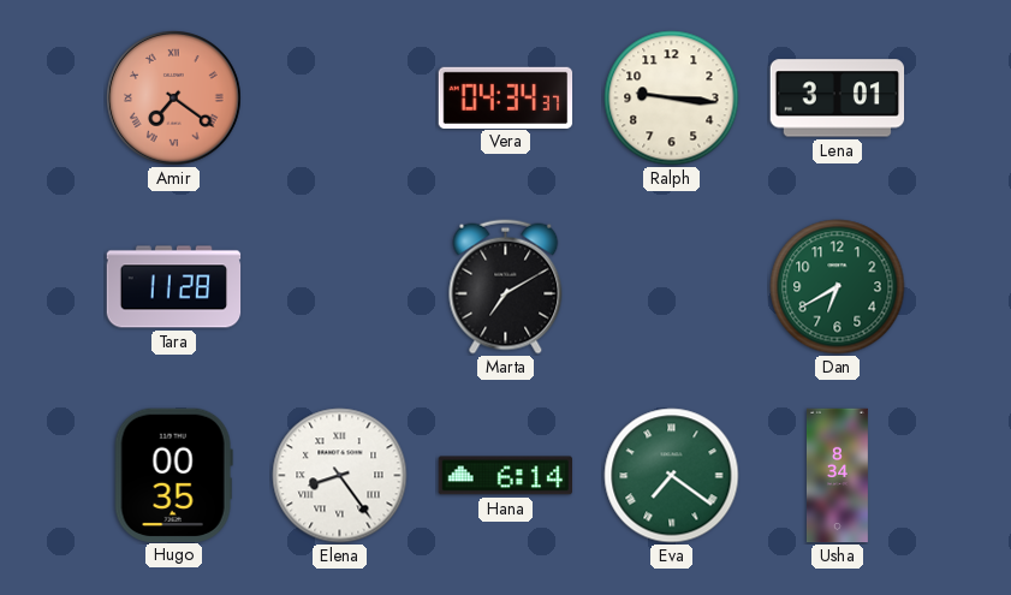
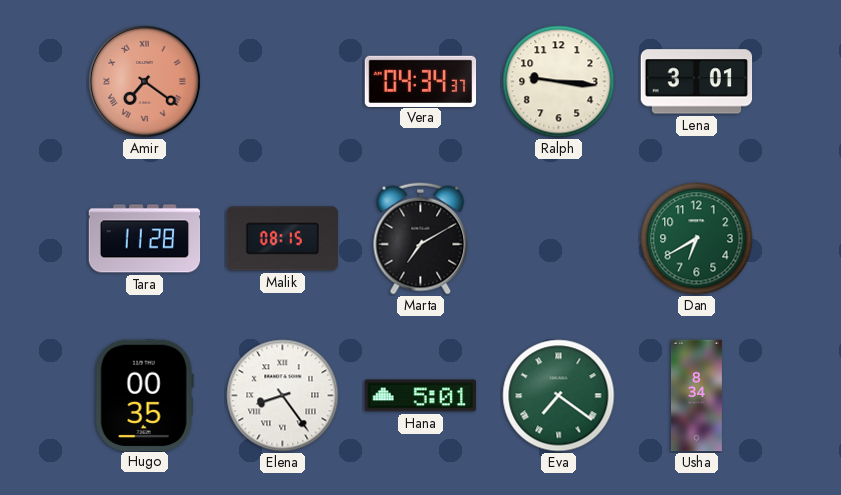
Malik: none -> 08:15
Hana: 6:14 -> 5:01
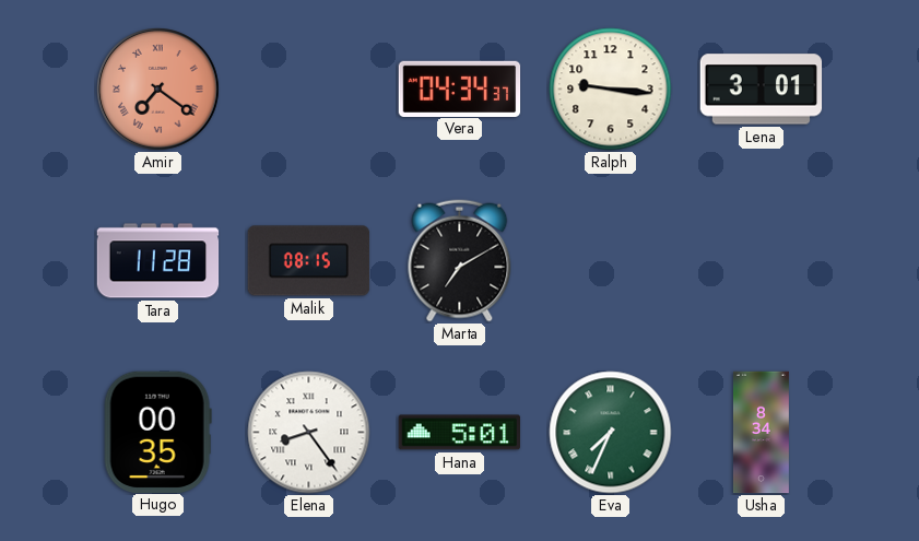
Dan: 6:40 -> none
Eva: 7:21 -> 7:34
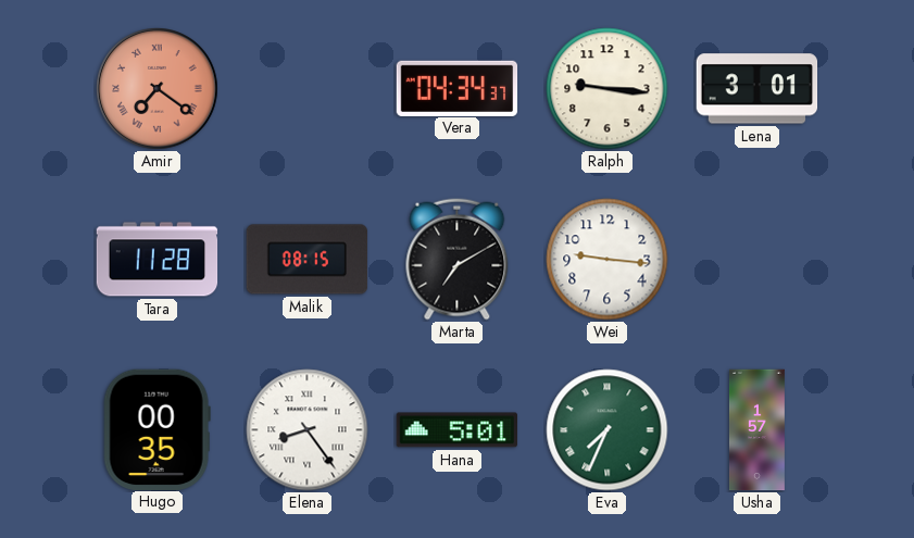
Wei: none -> 9:16
Usha: 8:34 -> 1:57
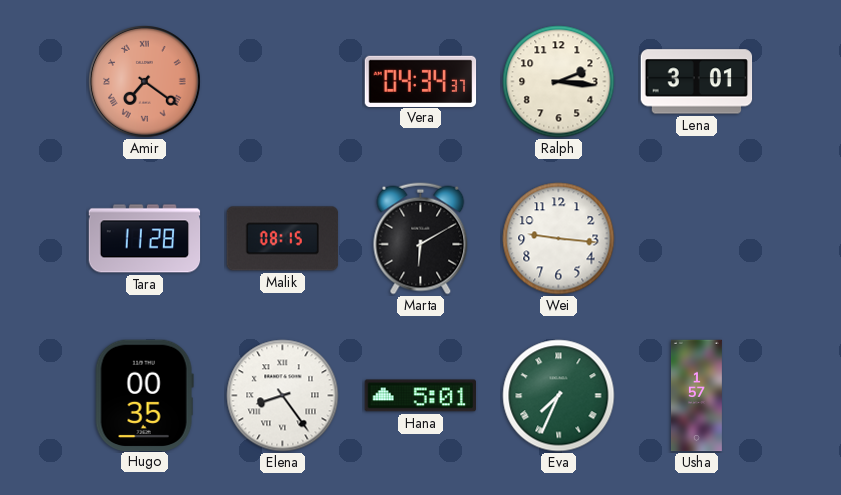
Ralph: 9:16 -> 2:16
Marta: 7:10 -> 6:10
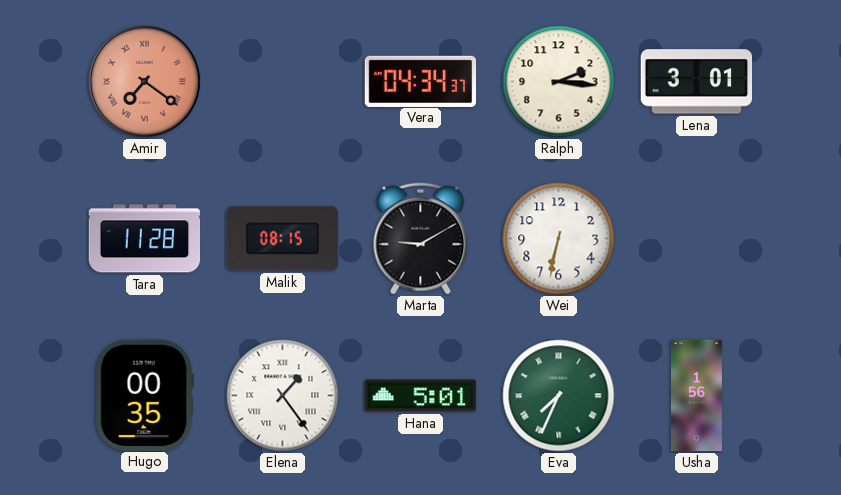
Marta: 6:10 -> 9:10
Wei: 9:16 -> 6:32
Elena: 8:24 -> 1:24
Usha: 1:57 -> 1:56
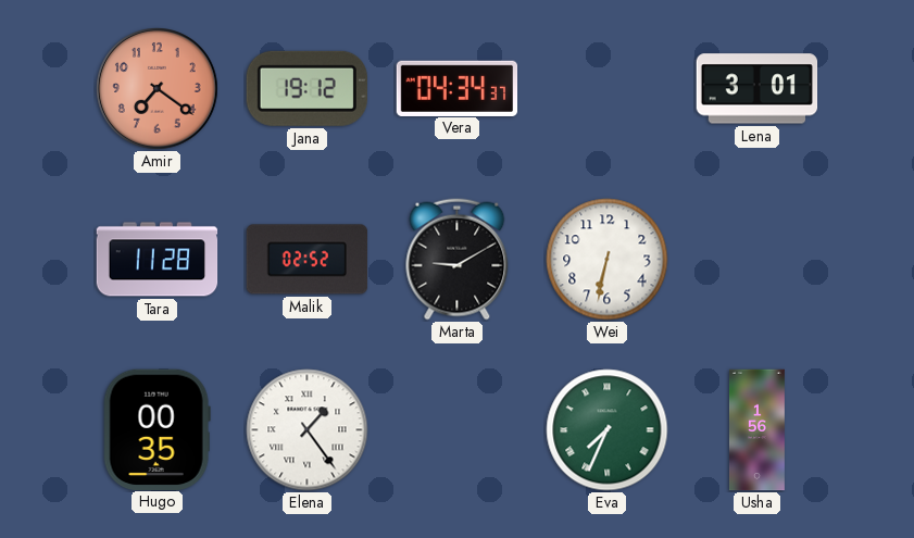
Amir numerals: Roman -> Arabic
Jana: none -> 19:12
Ralph: 2:16 -> none
Malik: 08:15 -> 02:52
Hana: 5:01 -> none
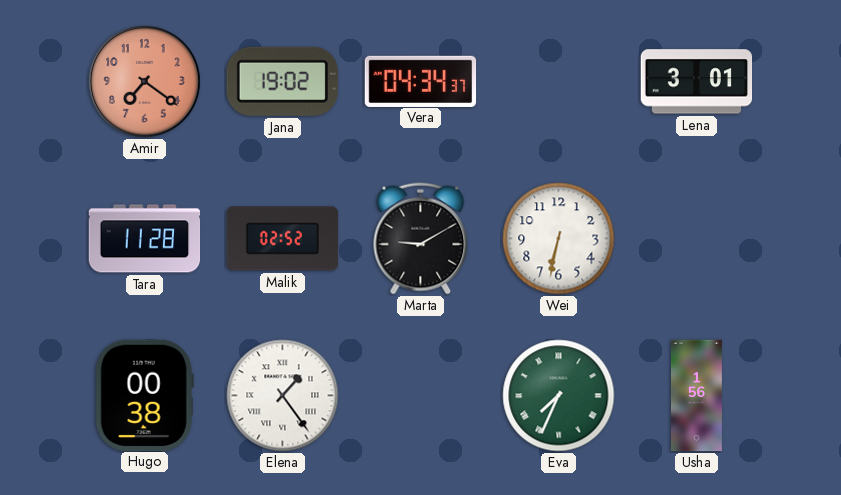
Jana: 19:12 -> 19:02
Hugo: 00:35 -> 00:38
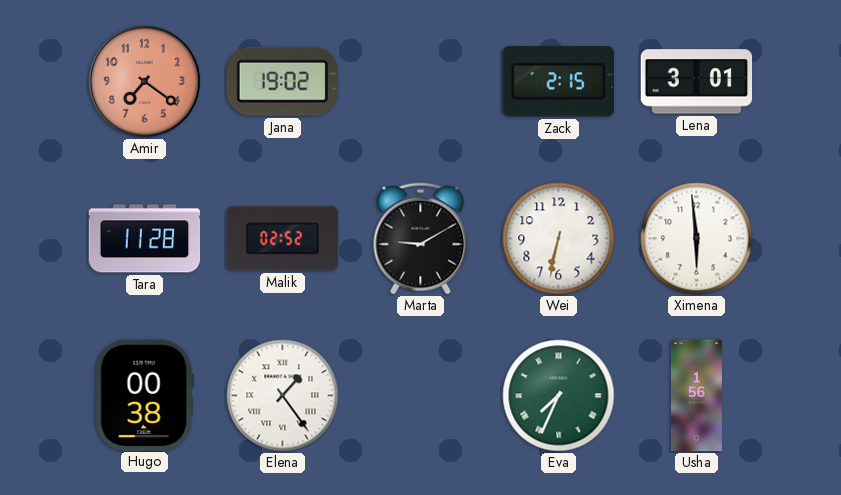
Vera: 04:34 -> none
Zack: none -> 2:15
Ximena: none -> 5:59
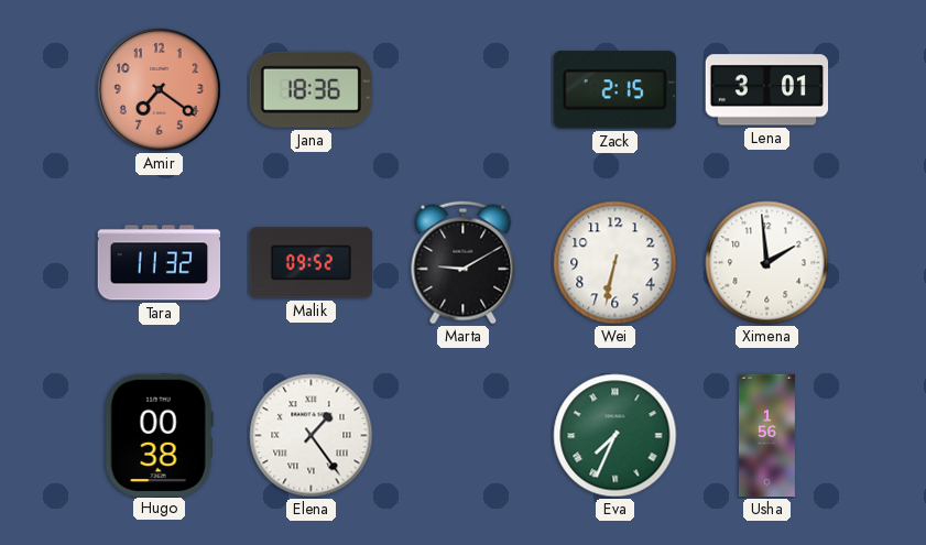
Jana: 19:02 -> 18:36
Tara: 11:28 -> 11:32
Malik: 02:52 -> 09:52
Ximena: 5:59 -> 1:59
